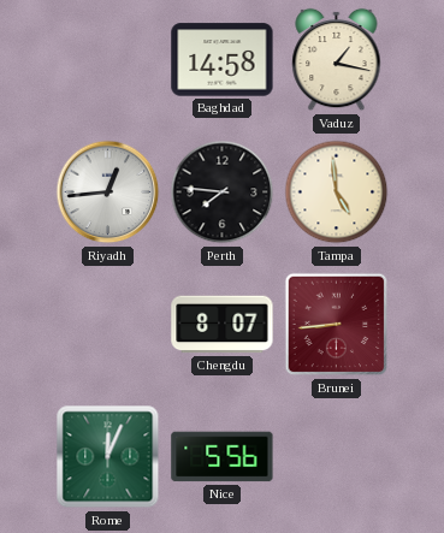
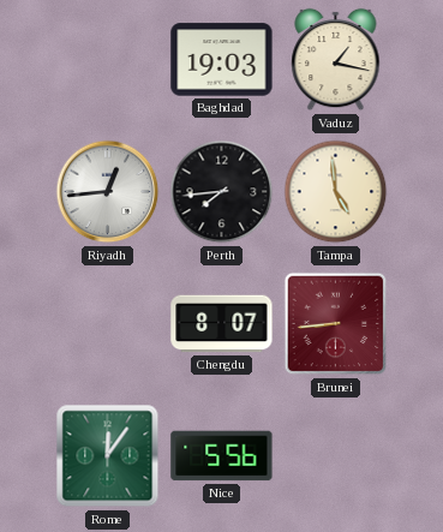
Baghdad: 14:58 -> 19:03
Perth: 7:46 -> 7:44
Rome: 12:04 -> 12:06
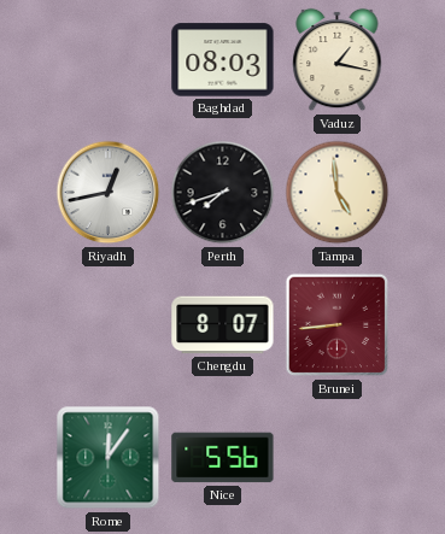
Baghdad: 19:03 -> 08:03
Riyadh: 12:44 -> 12:43
Perth: 7:44 -> 7:42
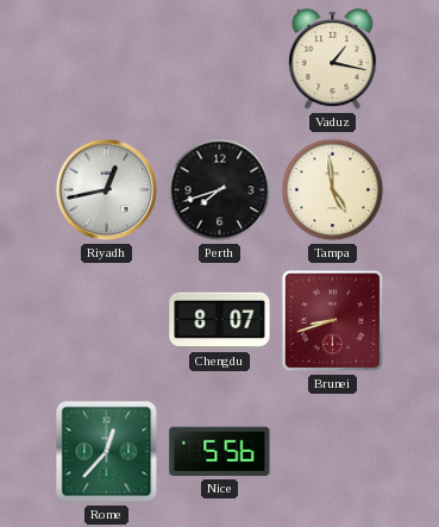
Baghdad: 08:03 -> none
Brunei: 8:44 -> 8:42
Rome: 12:06 -> 12:37
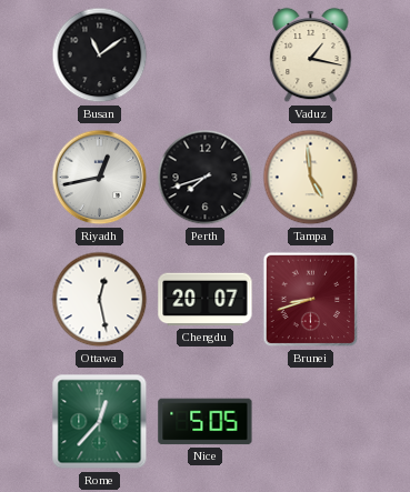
Busan: none -> 11:09
Ottawa: none -> 12:28
Chengdu: 8:07 -> 20:07
Nice: 5:56 -> 5:05
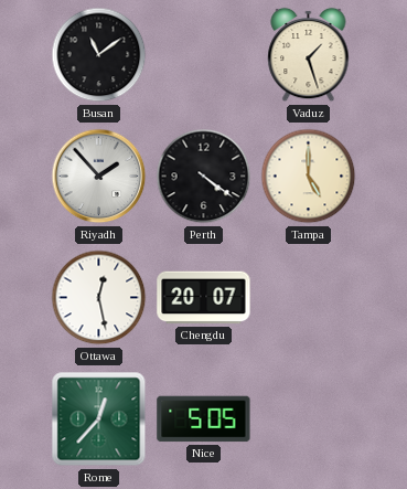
Vaduz: 1:17 -> 1:27
Riyadh: 12:43 -> 1:53
Perth: 7:42 -> 4:21
Tampa: 4:59 -> 5:00
Brunei: 8:42 -> none
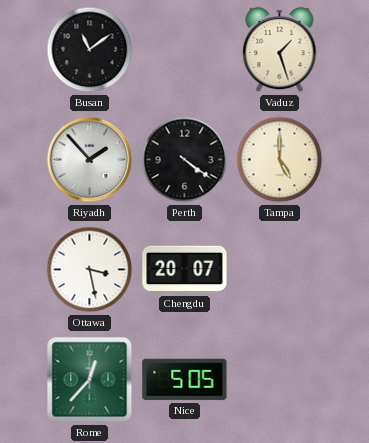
Ottawa: 12:28 -> 3:28
